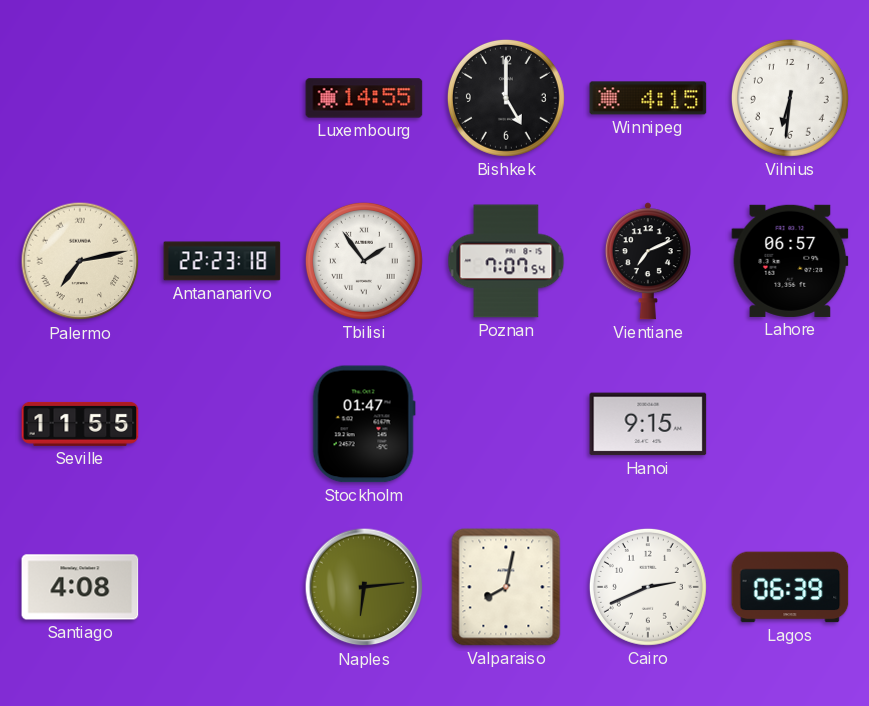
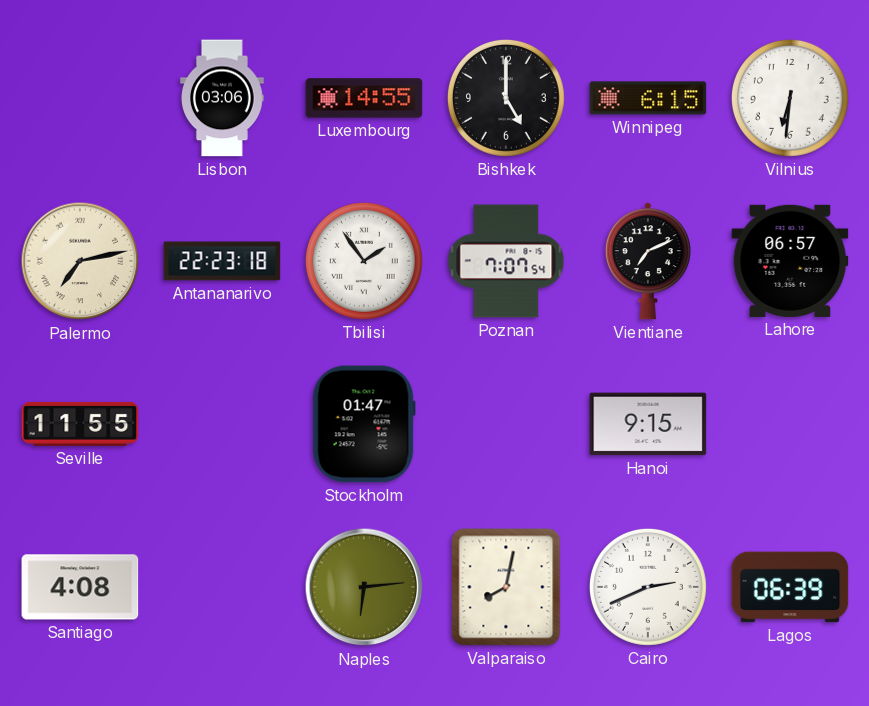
Lisbon: none -> 03:06
Winnipeg: 4:15 -> 6:15
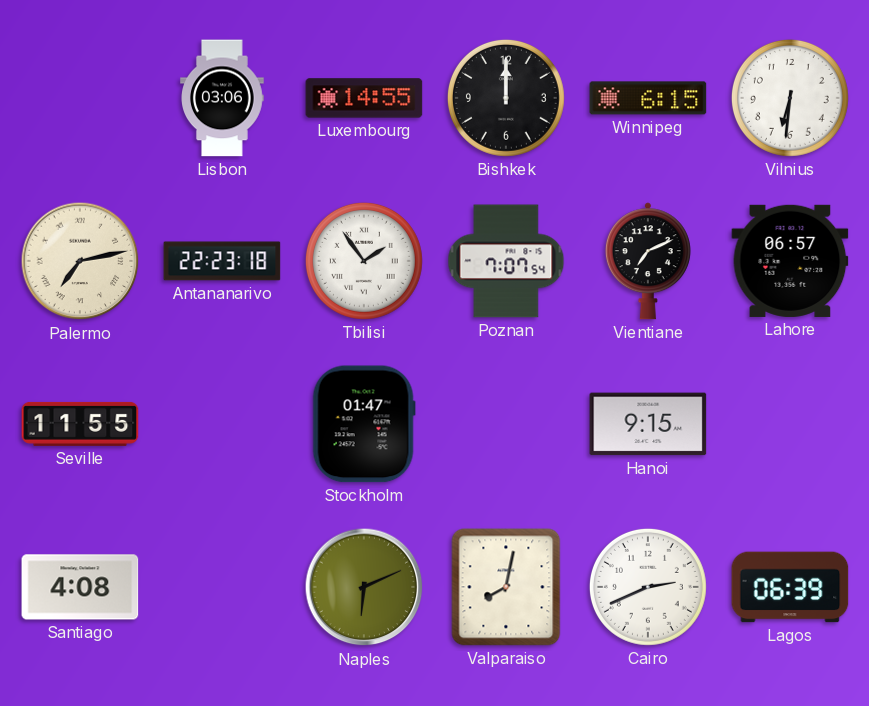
Bishkek: 5:00 -> 12:00
Naples: 6:14 -> 6:11
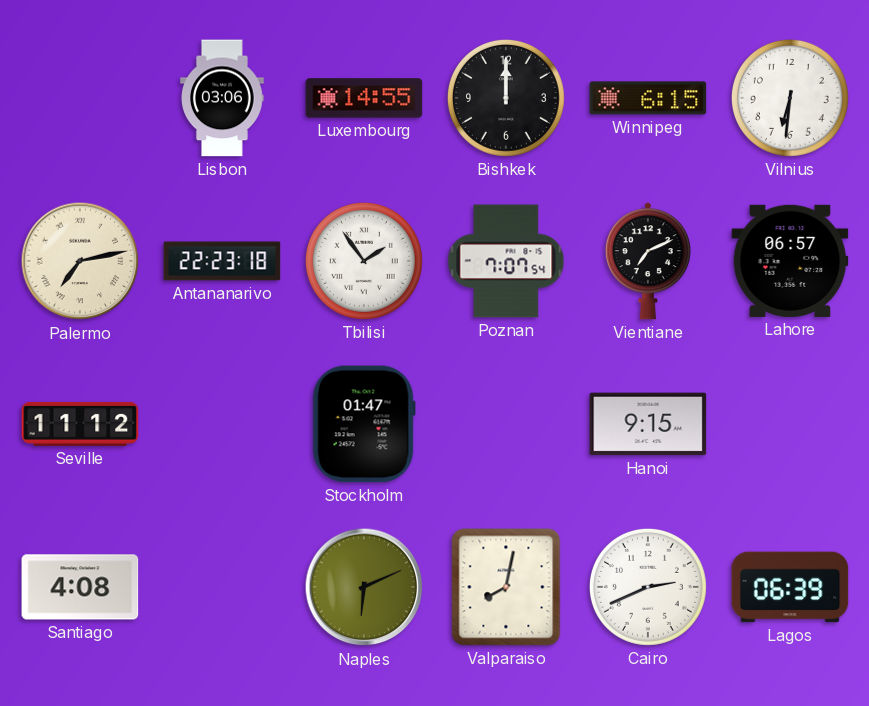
Seville: 11:55 -> 11:12
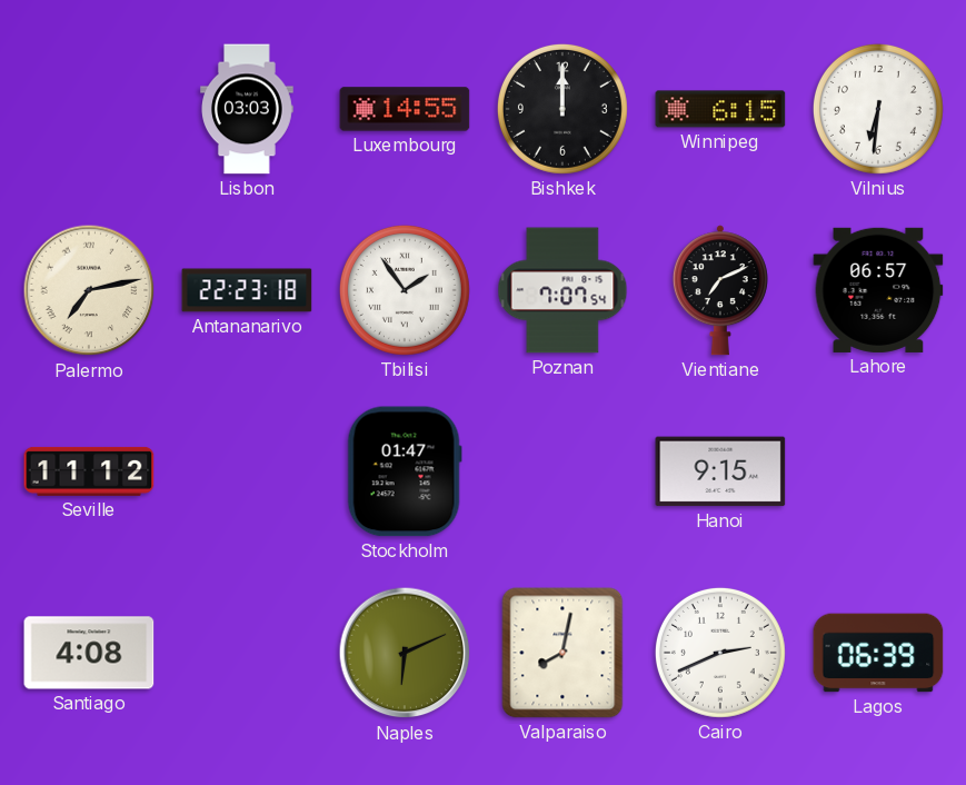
Lisbon: 03:06 -> 03:03
